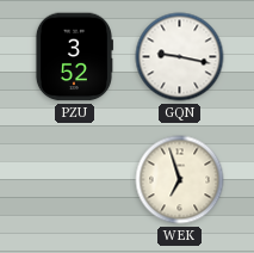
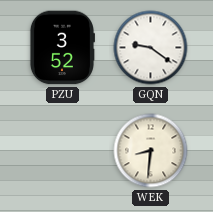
GQN: 9:17 -> 9:21
WEK: 6:57 -> 8:31
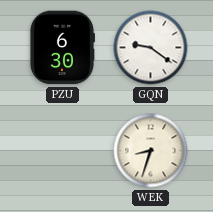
PZU: 3:52 -> 6:30
WEK: 8:31 -> 8:33
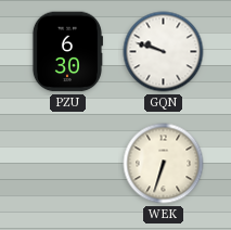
GQN: 9:21 -> 9:48
WEK: 8:33 -> 6:33
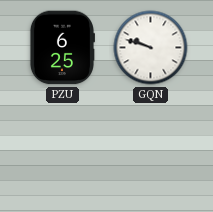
PZU: 6:30 -> 6:25
WEK: 6:33 -> none
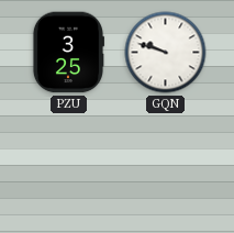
PZU: 6:25 -> 3:25
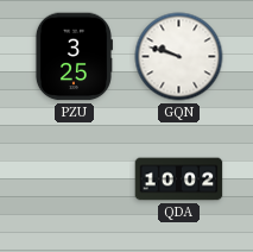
QDA: none -> 10:02
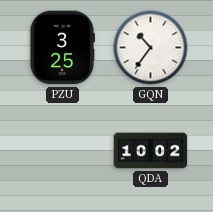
GQN: 9:48 -> 10:36
